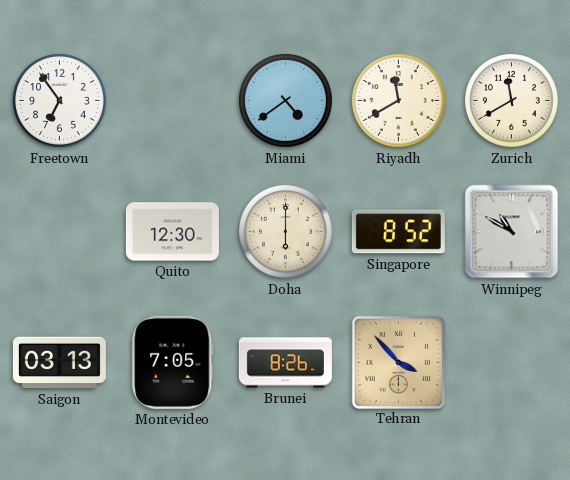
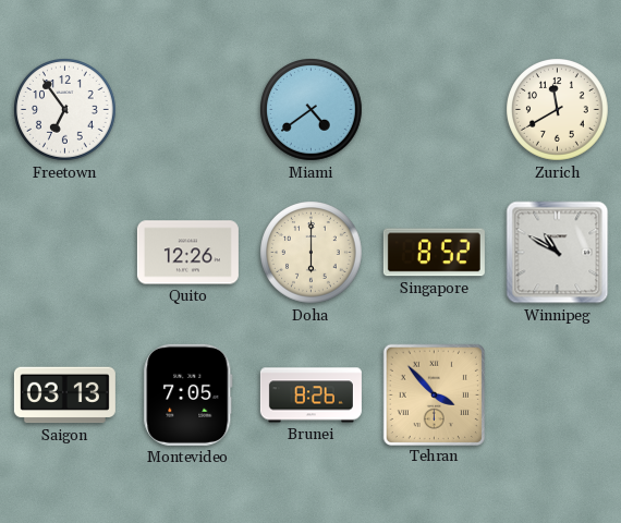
Riyadh: 11:40 -> none
Quito: 12:30 -> 12:26
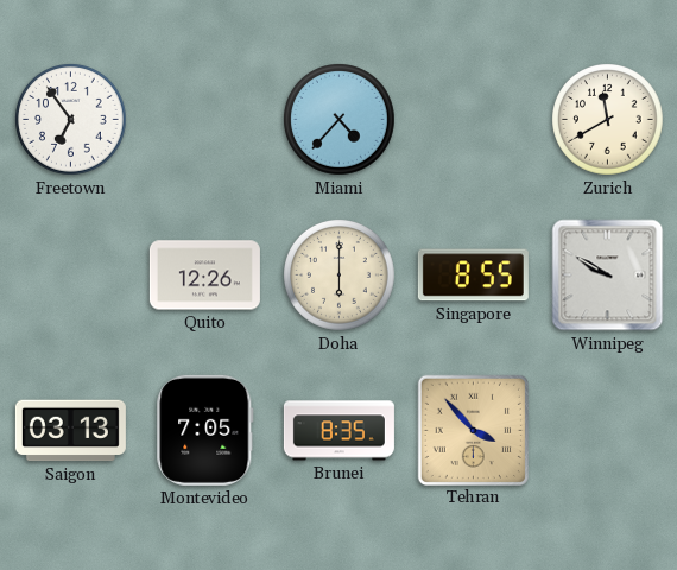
Miami: 4:39 -> 4:37
Singapore: 8:52 -> 8:55
Winnipeg: 10:50 -> 9:50
Brunei: 8:26 -> 8:35
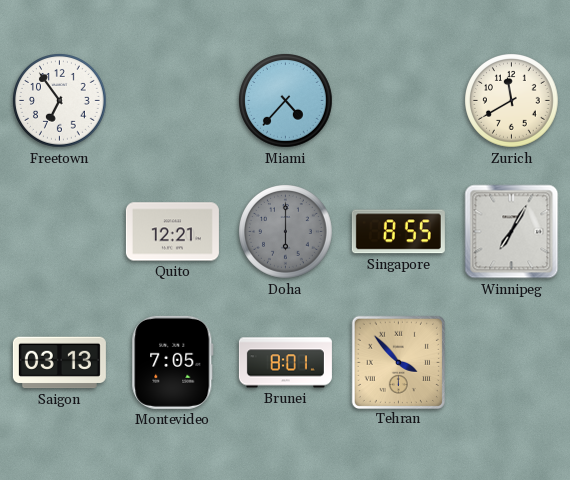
Quito: 12:26 -> 12:21
Doha dial: cream -> grey
Winnipeg: 9:50 -> 7:05
Brunei: 8:35 -> 8:01
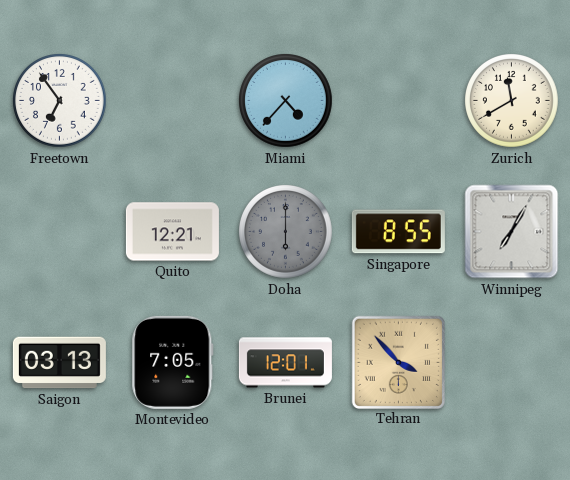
Brunei: 8:01 -> 12:01
